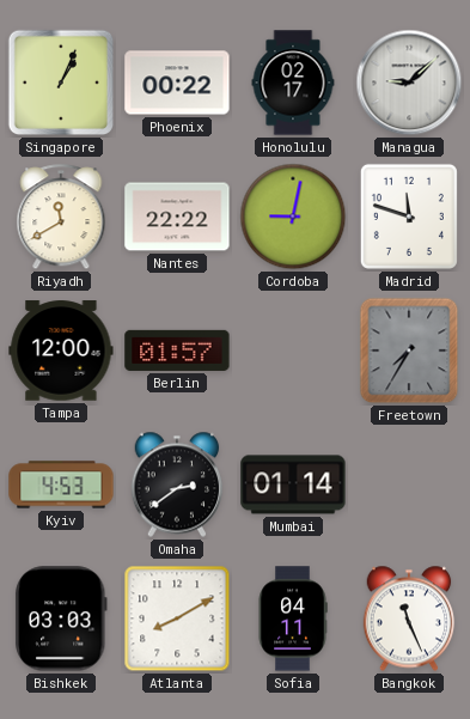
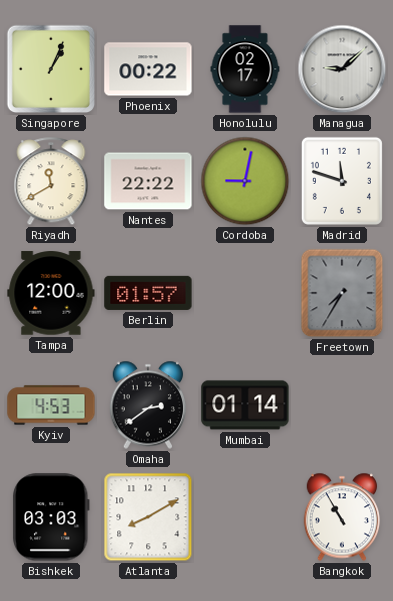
Sofia: 04:11 -> none
Bangkok: 11:26 -> 10:55
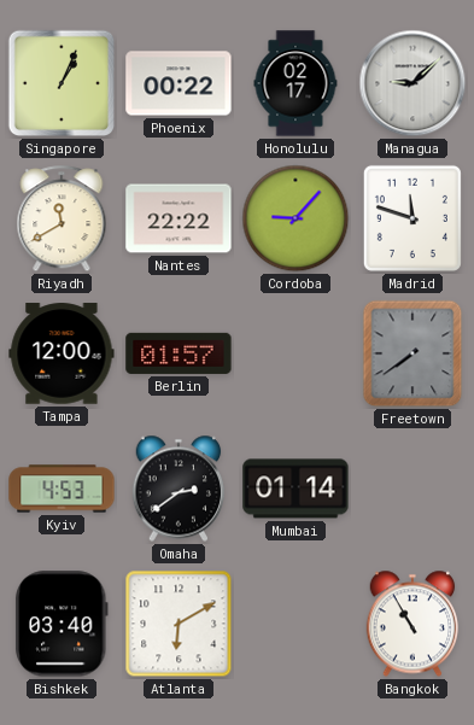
Cordoba: 9:02 -> 9:07
Freetown: 7:35 -> 7:39
Bishkek: 03:03 -> 03:40
Atlanta: 8:10 -> 6:10
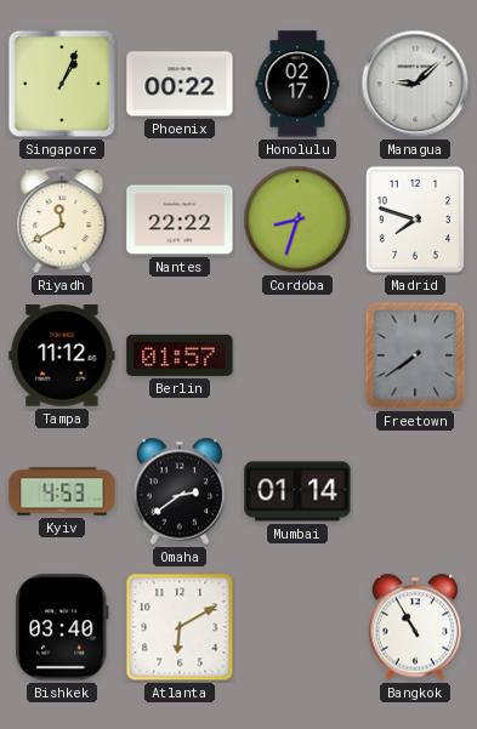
Cordoba: 9:07 -> 8:33
Madrid: 11:48 -> 7:48
Tampa: 12:00 -> 11:12
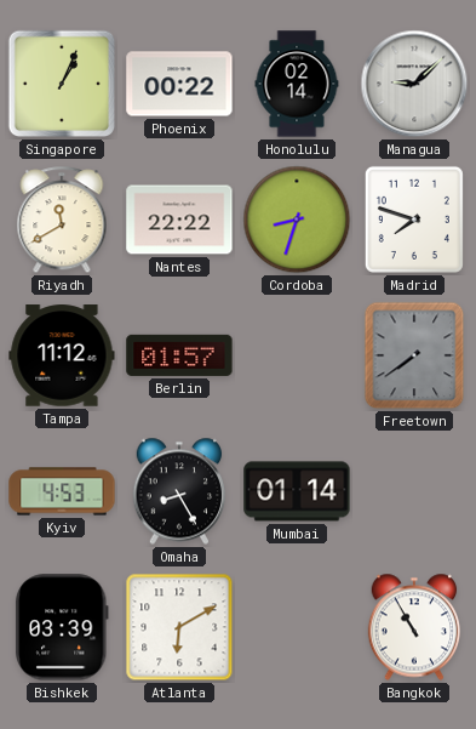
Honolulu: 02:17 -> 02:14
Omaha: 2:39 -> 8:25
Bishkek: 03:40 -> 03:39
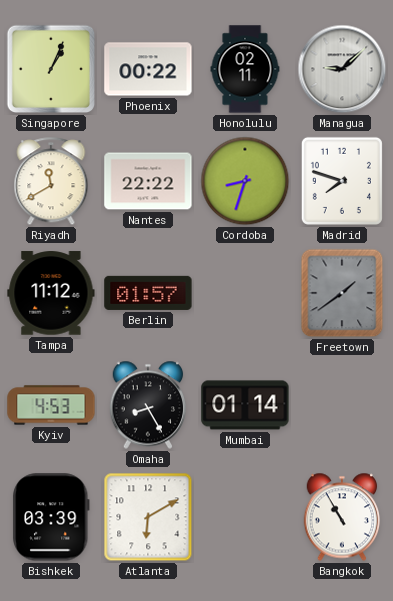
Honolulu: 02:14 -> 02:11
Freetown: 7:39 -> 1:39
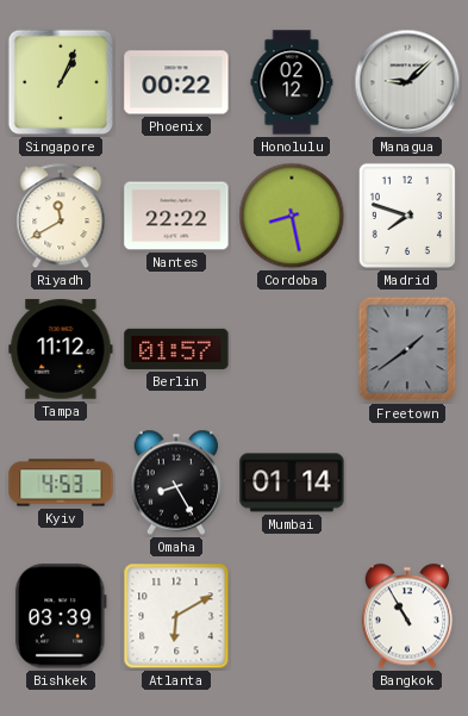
Honolulu: 02:11 -> 02:12
Cordoba: 8:33 -> 8:28
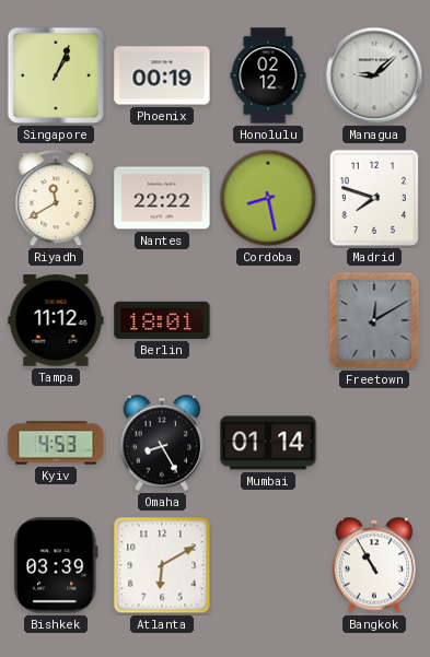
Phoenix: 00:22 -> 00:19
Berlin: 01:57 -> 18:01
Freetown: 1:39 -> 12:10
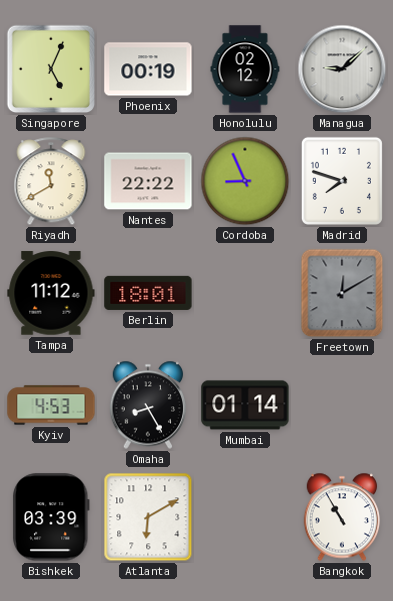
Singapore: 1:04 -> 5:04
Cordoba: 8:28 -> 8:56
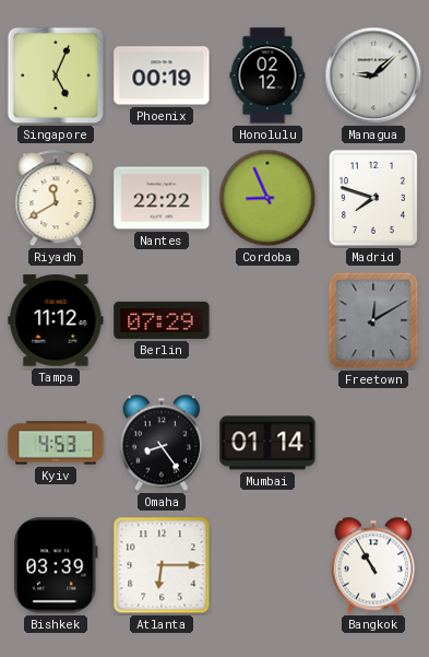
Berlin: 18:01 -> 07:29
Omaha: 8:25 -> 8:24
Atlanta: 6:10 -> 6:15
